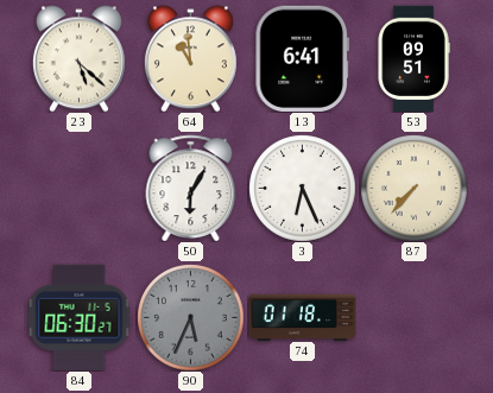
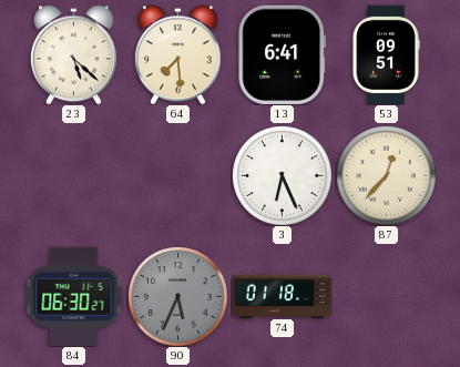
64: 10:59 -> 7:29
50: 6:05 -> none
87: 7:37 -> 12:37
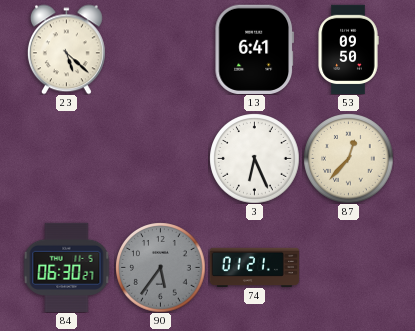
64: 7:29 -> none
53: 09:51 -> 09:50
90: 5:34 -> 5:36
74: 01:18 -> 01:21
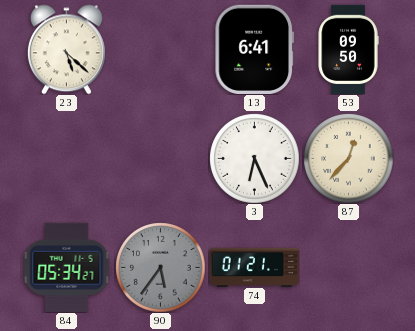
84: 06:30 -> 05:34
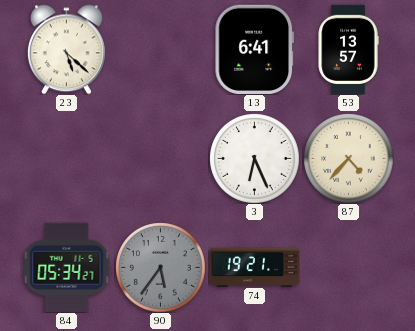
53: 09:50 -> 13:57
87: 12:37 -> 4:37
74: 01:21 -> 19:21
